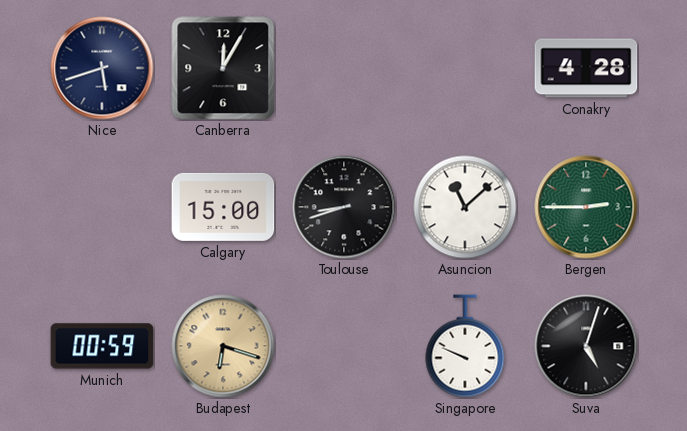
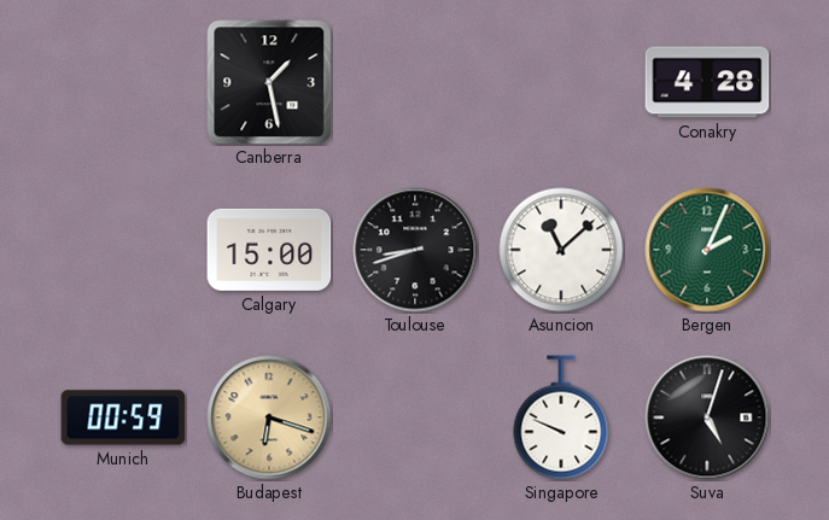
Nice: 5:42 -> none
Canberra: 12:05 -> 1:28
Bergen: 2:45 -> 2:04
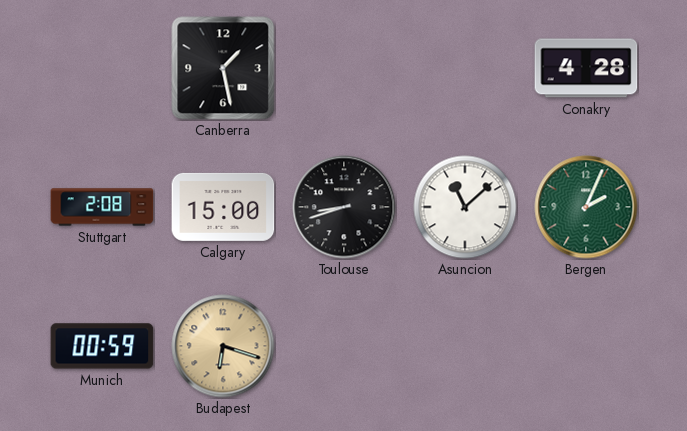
Stuttgart: none -> 2:08
Singapore: 9:49 -> none
Suva: 5:03 -> none
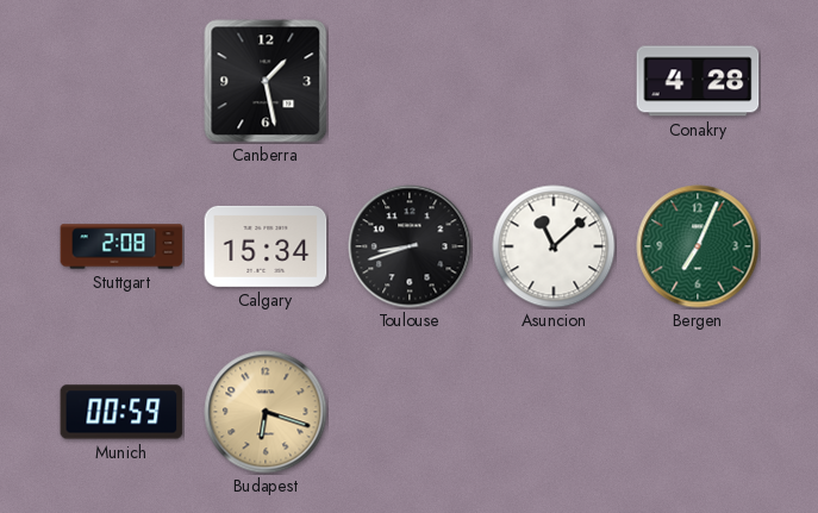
Calgary: 15:00 -> 15:34
Bergen: 2:04 -> 7:04
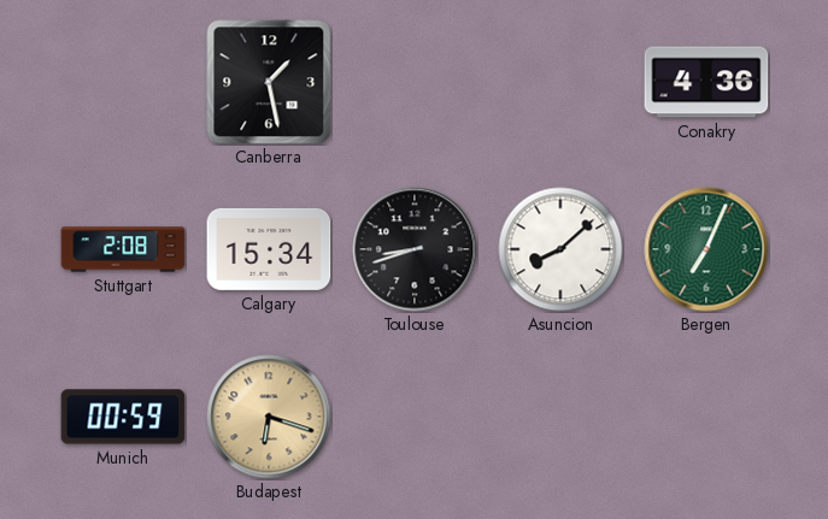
Conakry: 4:28 -> 4:36
Asuncion: 11:08 -> 8:08
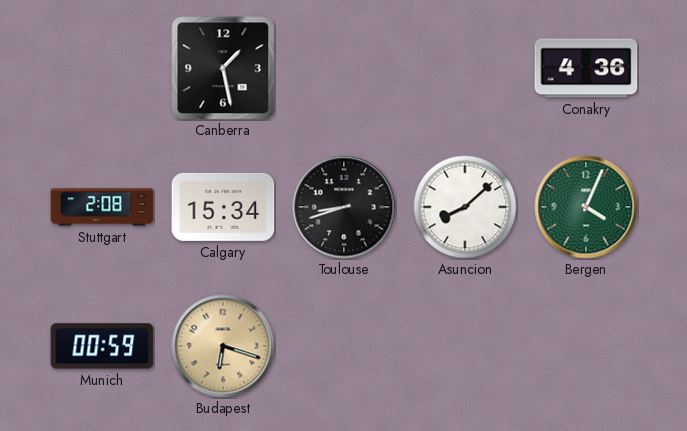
Bergen: 7:04 -> 4:04
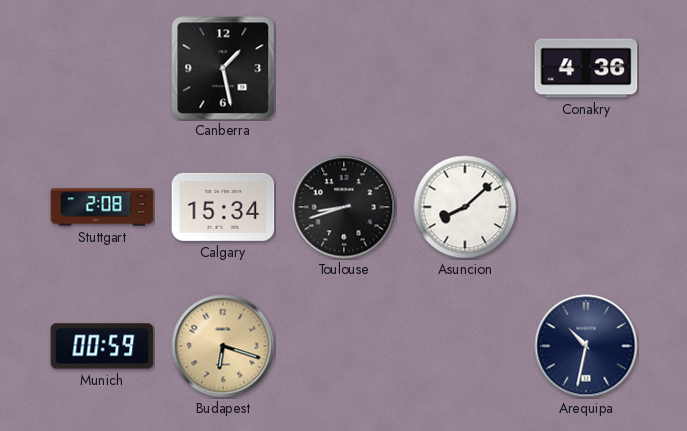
Bergen: 4:04 -> none
Arequipa: none -> 10:32
